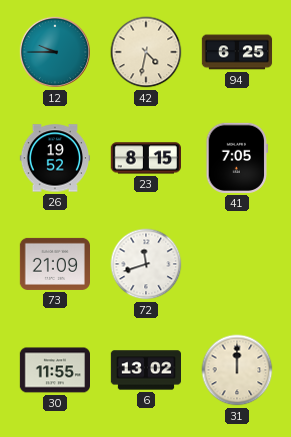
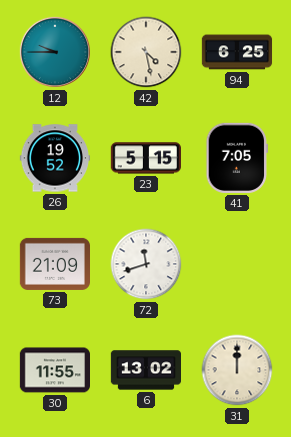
42: 4:32 -> 4:28
23: 8:15 -> 5:15
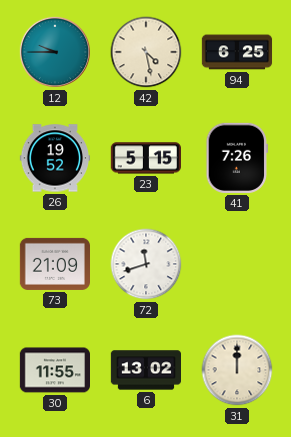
41: 7:05 -> 7:26
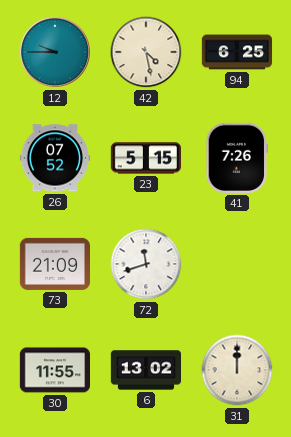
26: 19:52 -> 07:52
